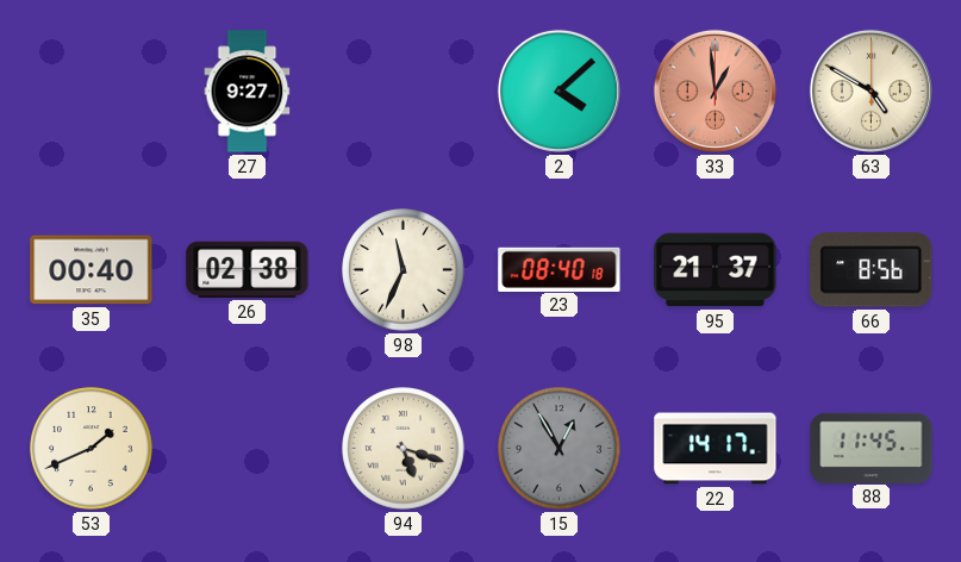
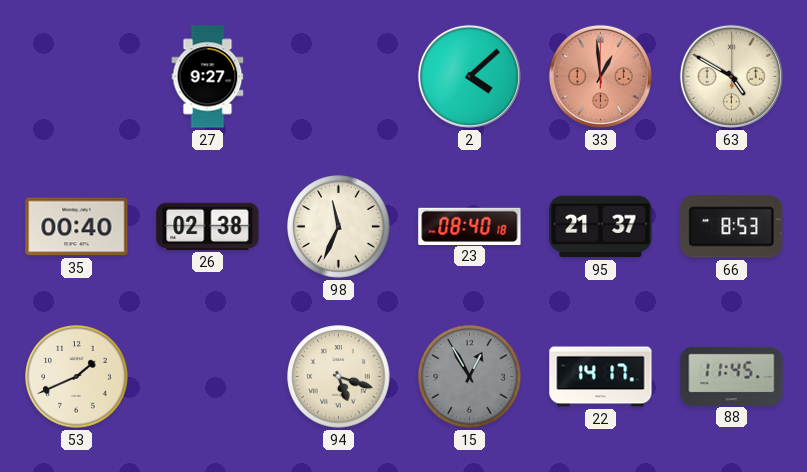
66: 8:56 -> 8:53
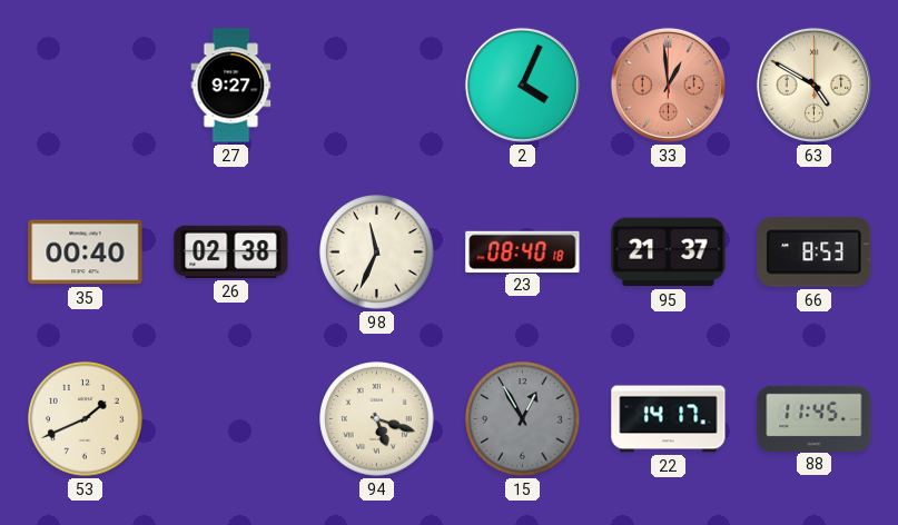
2: 4:08 -> 4:04
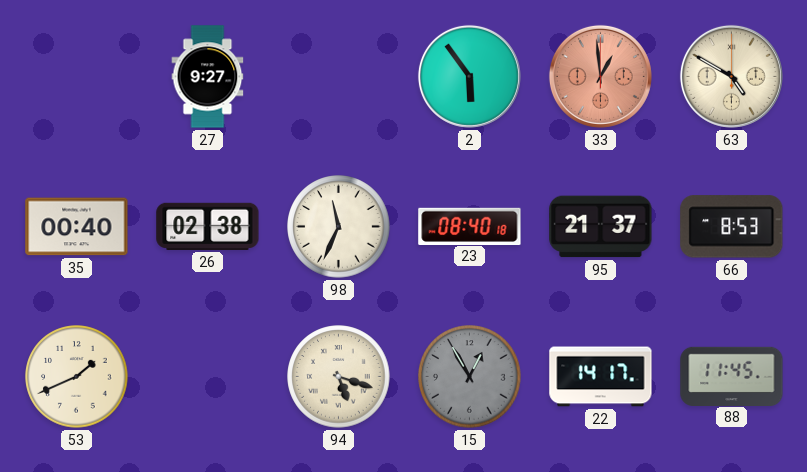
2: 4:04 -> 5:54
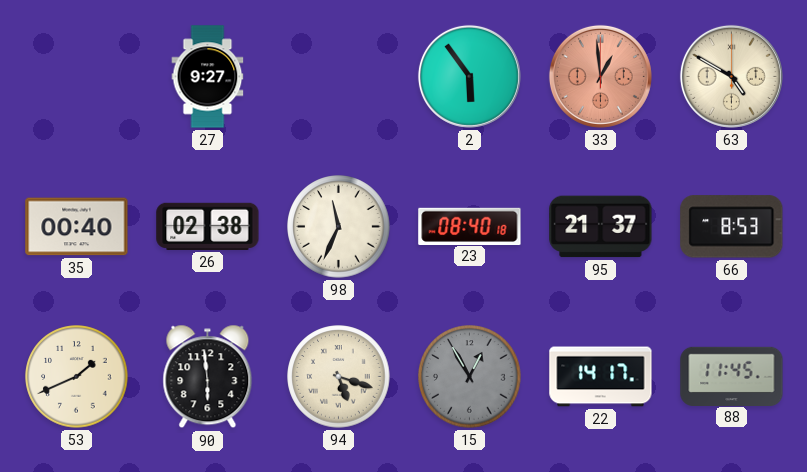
90: none -> 5:59
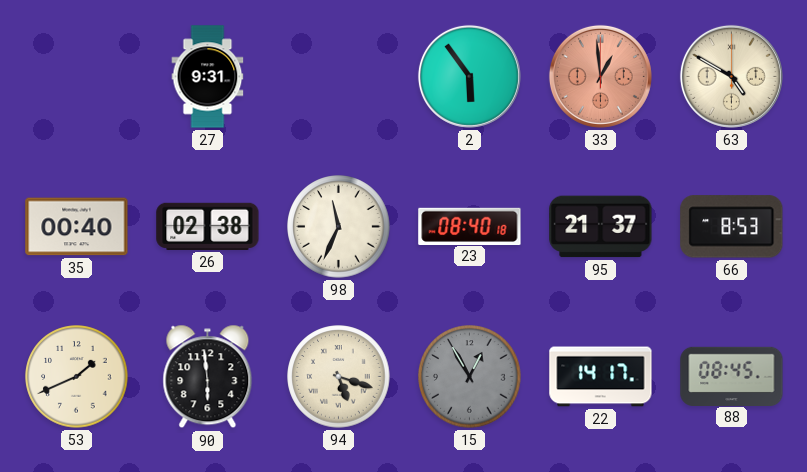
27: 9:27 -> 9:31
88: 11:45 -> 08:45
